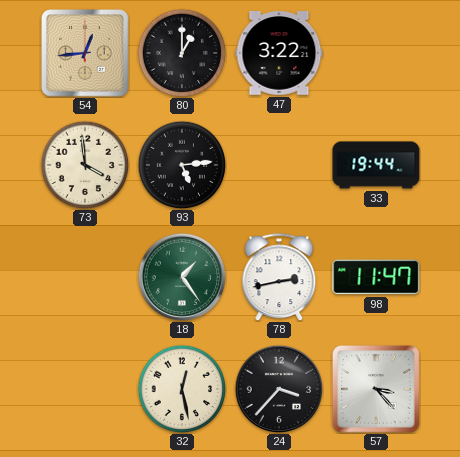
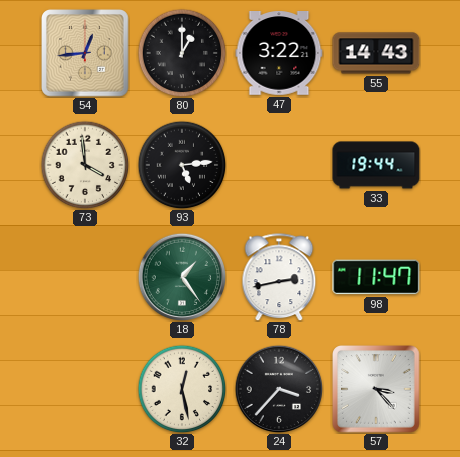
55: none -> 14:43
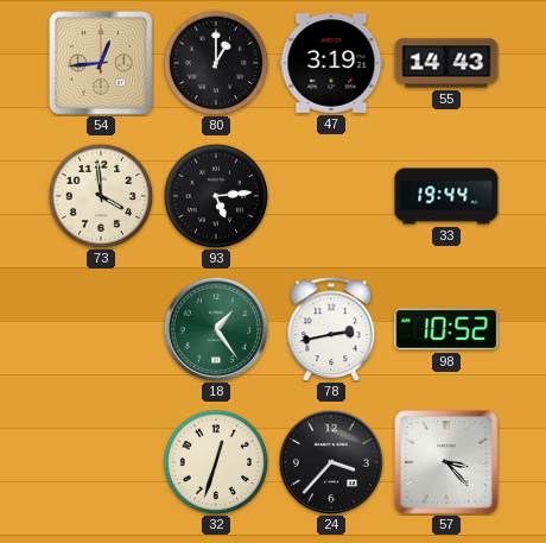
47: 3:22 -> 3:19
98: 11:47 -> 10:52
32: 12:28 -> 12:33
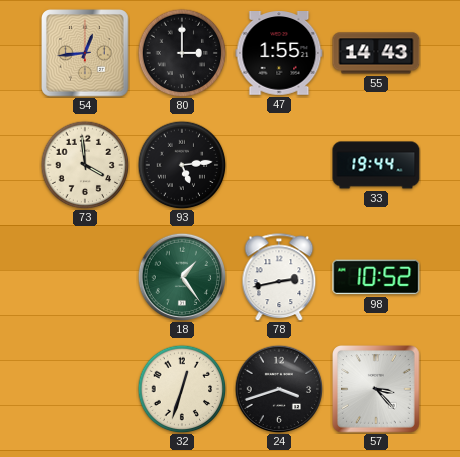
80: 1:00 -> 3:00
47: 3:19 -> 1:55
24: 3:37 -> 3:42
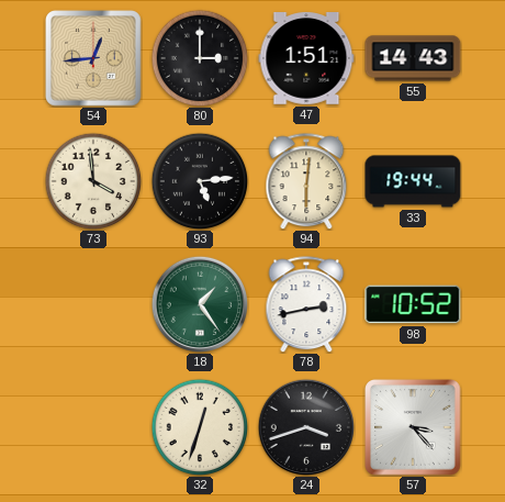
47: 1:55 -> 1:51
94: none -> 6:01
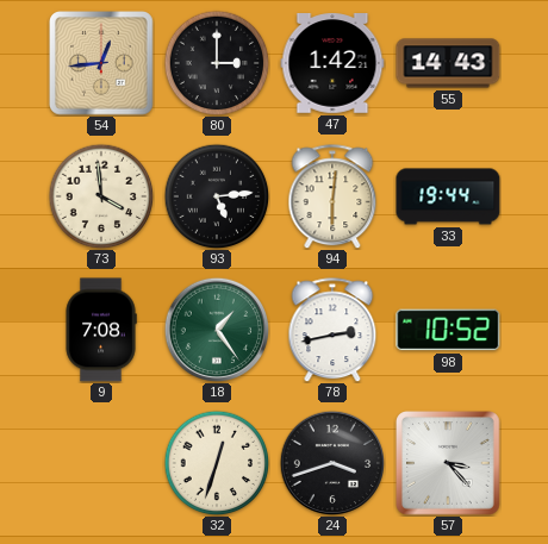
47: 1:51 -> 1:42
9: none -> 7:08
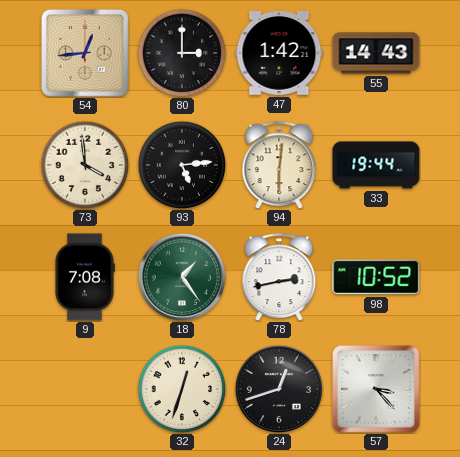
24: 3:42 -> 12:42
